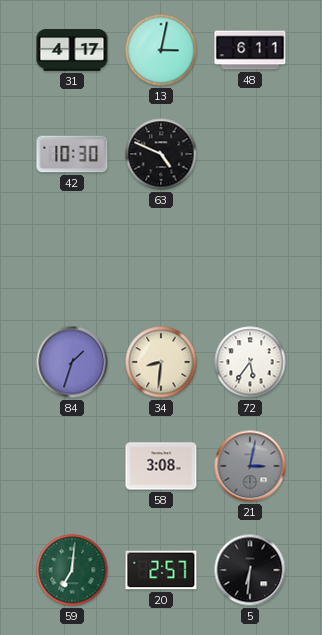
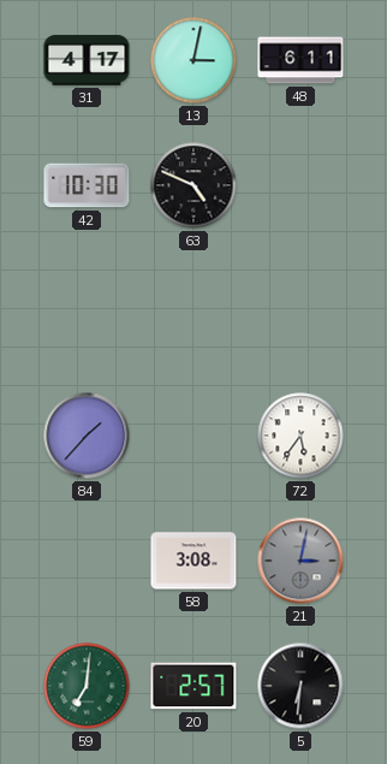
84: 1:33 -> 1:37
34: 8:31 -> none
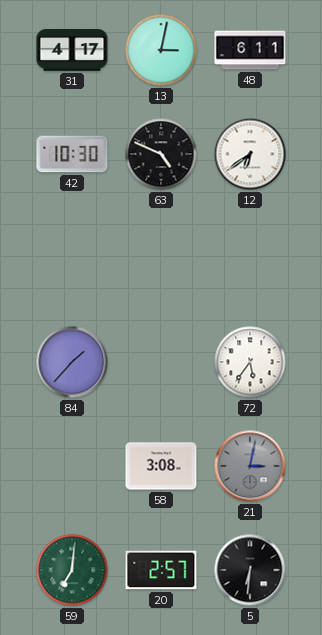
12: none -> 6:39
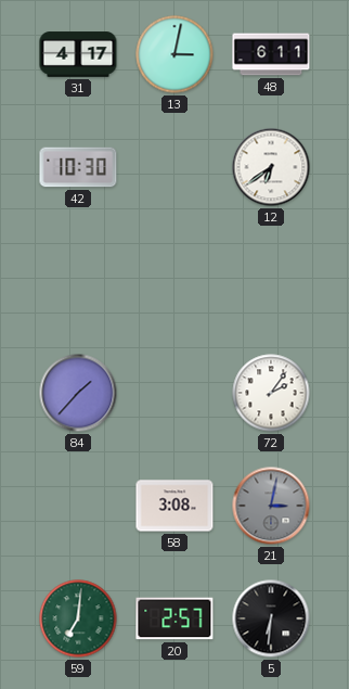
63: 4:49 -> none
72: 5:36 -> 2:06
